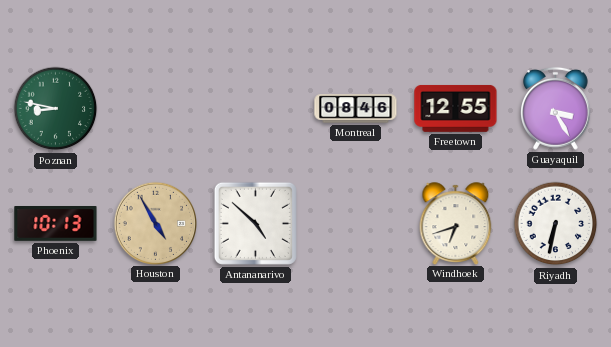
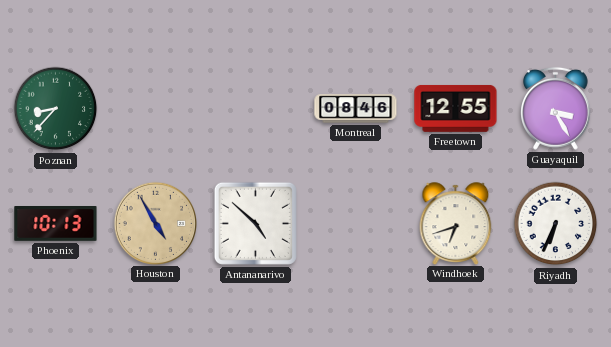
Poznan: 8:47 -> 8:37
Riyadh: 6:32 -> 6:34
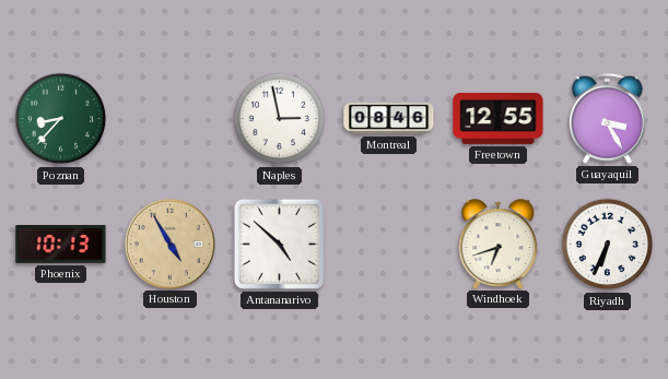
Naples: none -> 2:58
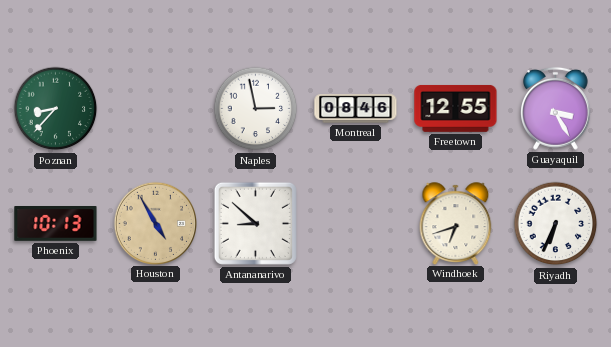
Antananarivo: 4:52 -> 8:52
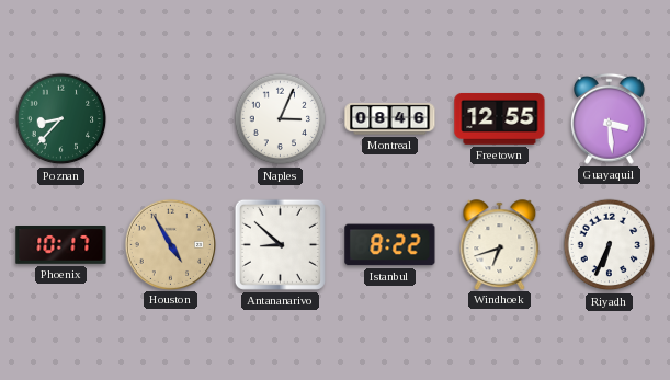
Naples: 2:58 -> 3:04
Guayaquil: 3:25 -> 3:29
Phoenix: 10:13 -> 10:17
Istanbul: none -> 8:22
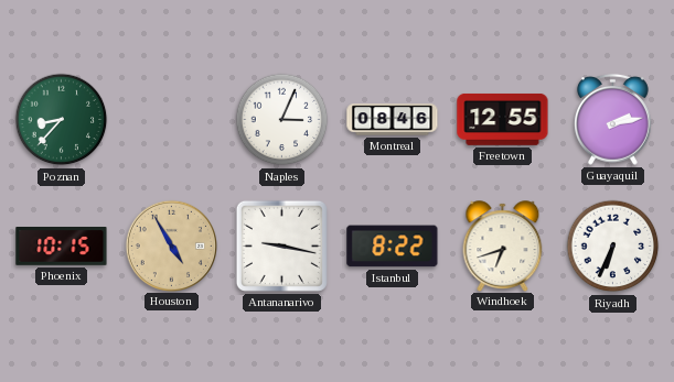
Guayaquil: 3:29 -> 2:13
Phoenix: 10:17 -> 10:15
Antananarivo: 8:52 -> 9:17
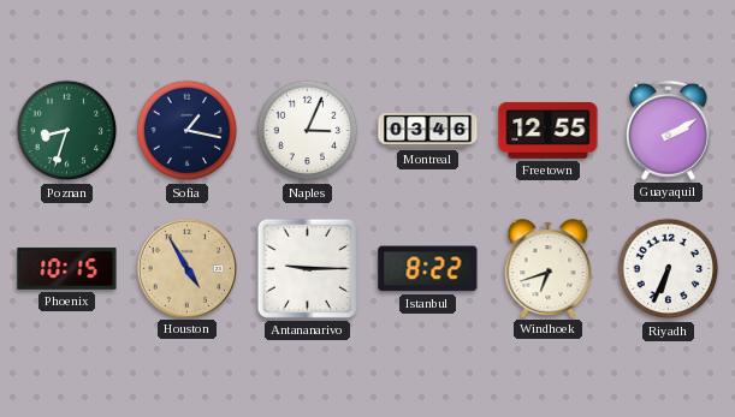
Poznan: 8:37 -> 8:33
Sofia: none -> 1:17
Montreal: 08:46 -> 03:46
Guayaquil: 2:13 -> 2:10
Antananarivo: 9:17 -> 9:15
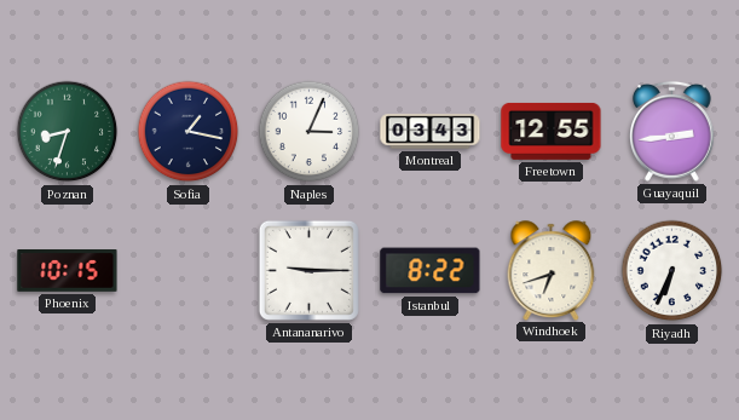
Montreal: 03:46 -> 03:43
Guayaquil: 2:10 -> 2:44
Houston: 4:55 -> none
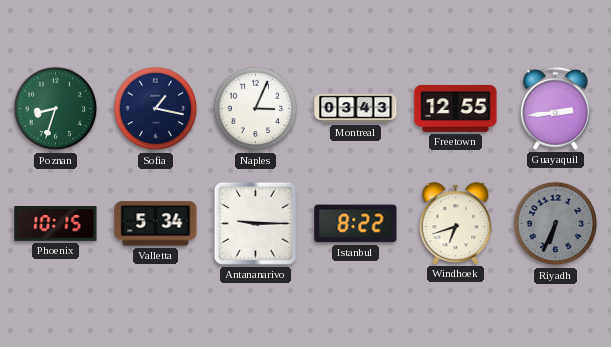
Valletta: none -> 5:34
Riyadh dial: white -> grey
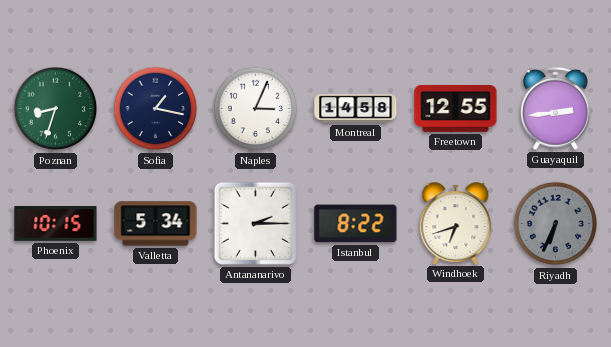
Montreal: 03:43 -> 14:58
Antananarivo: 9:15 -> 2:15
